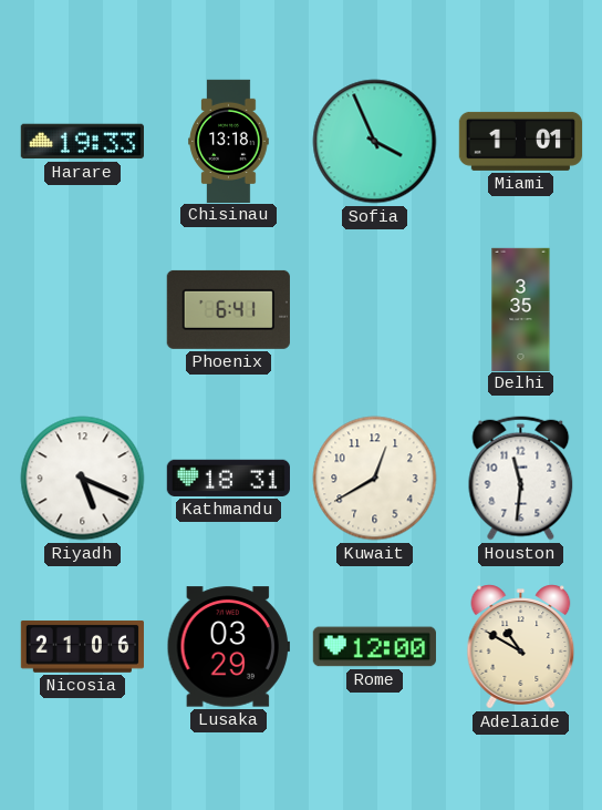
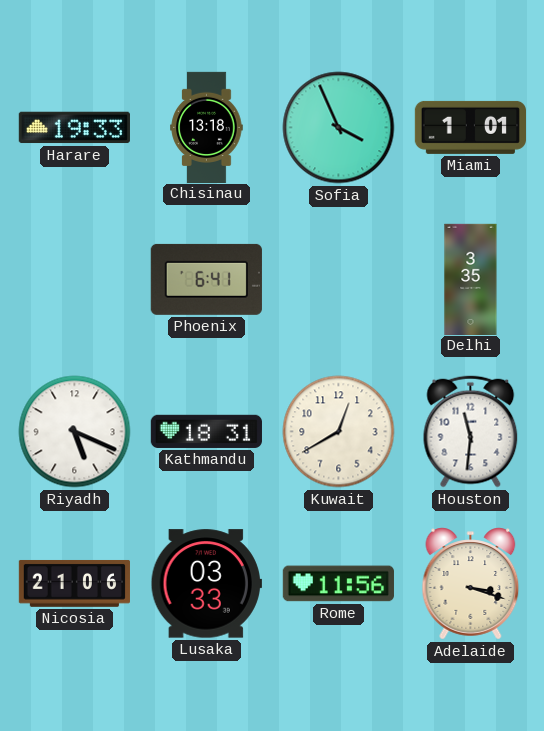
Lusaka: 03:29 -> 03:33
Rome: 12:00 -> 11:56
Adelaide: 10:50 -> 3:18
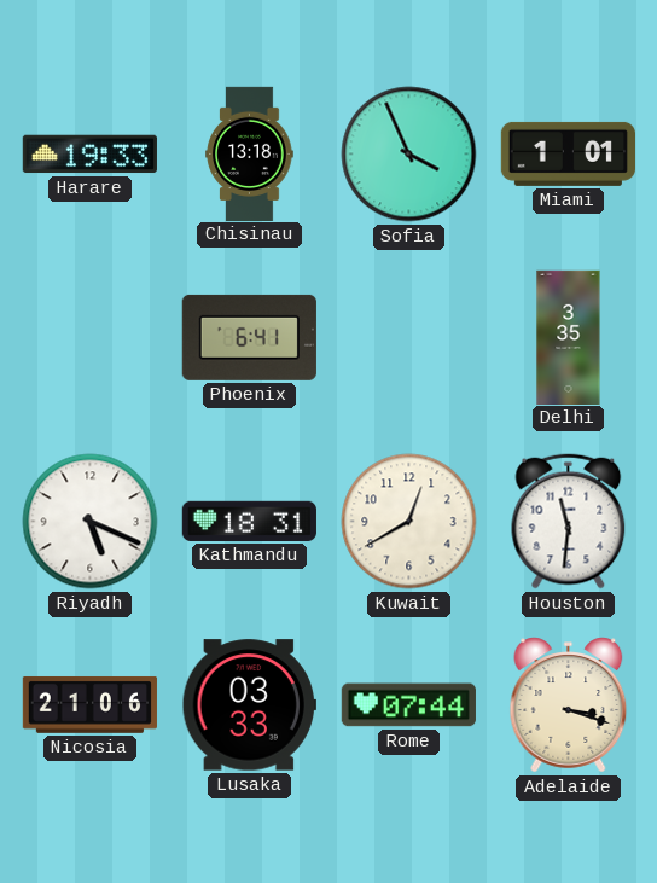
Rome: 11:56 -> 07:44
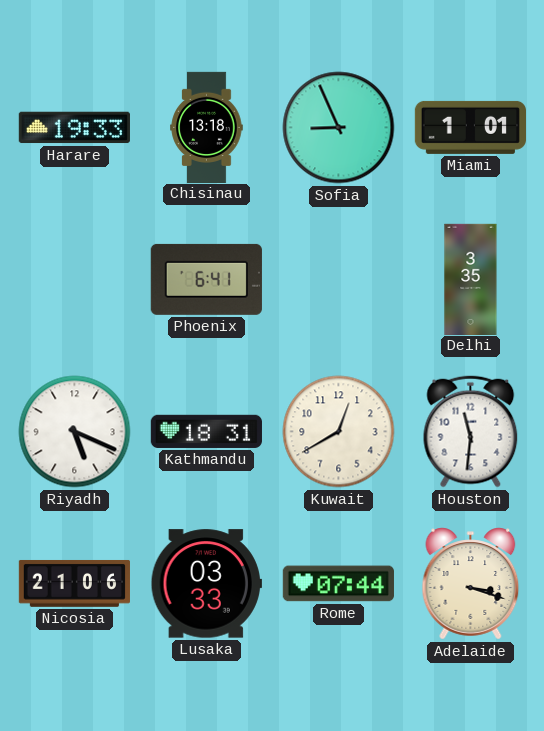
Sofia: 3:56 -> 8:56
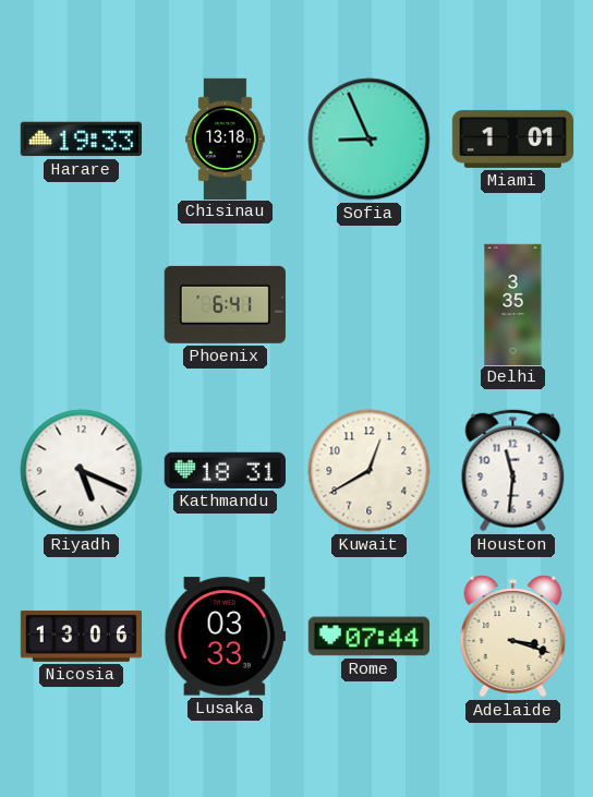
Nicosia: 21:06 -> 13:06
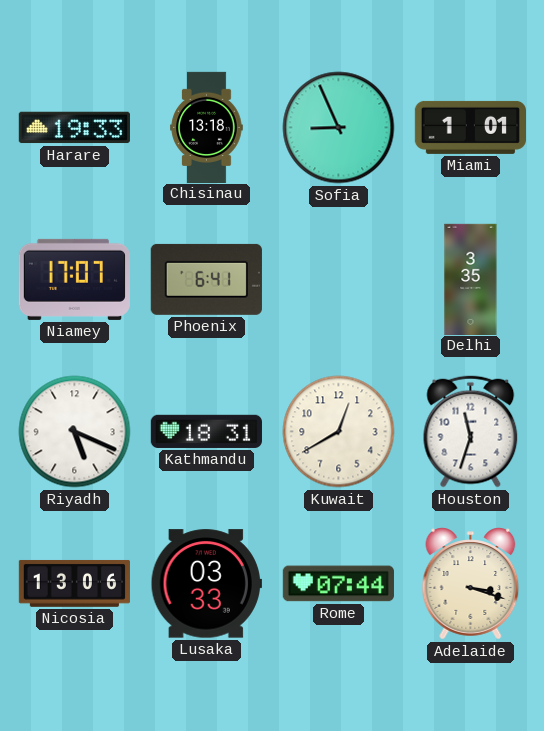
Niamey: none -> 17:07
Houston: 11:31 -> 11:33
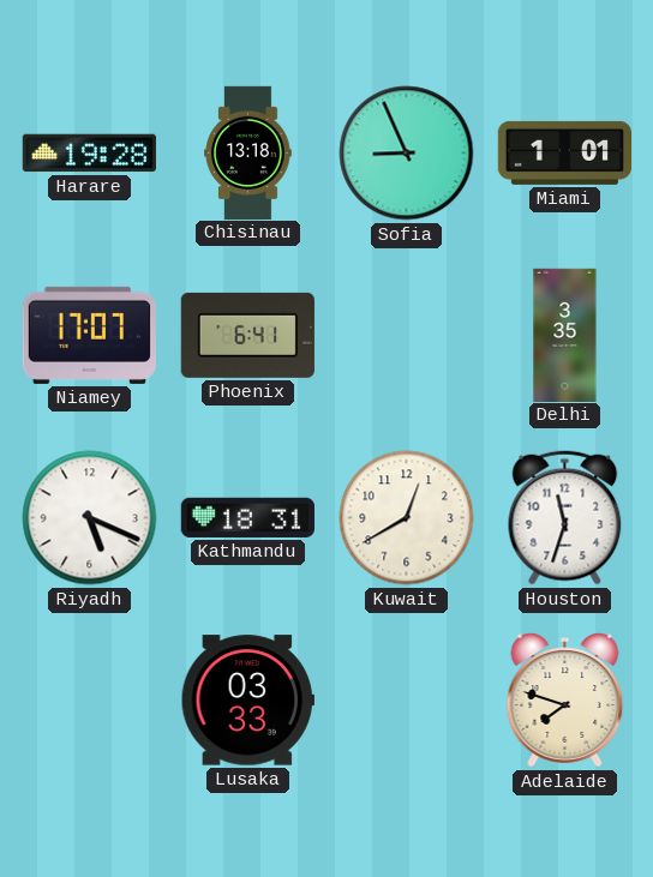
Harare: 19:33 -> 19:28
Nicosia: 13:06 -> none
Rome: 07:44 -> none
Adelaide: 3:18 -> 7:48
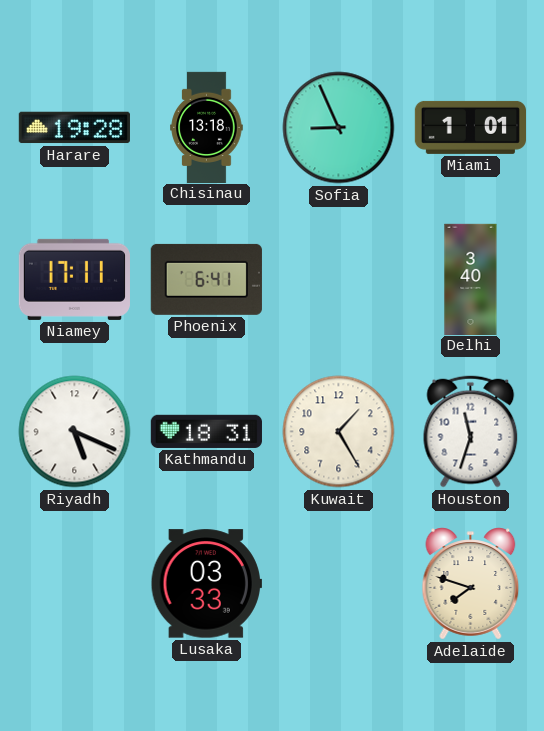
Niamey: 17:07 -> 17:11
Delhi: 3:35 -> 3:40
Kuwait: 12:40 -> 1:25
